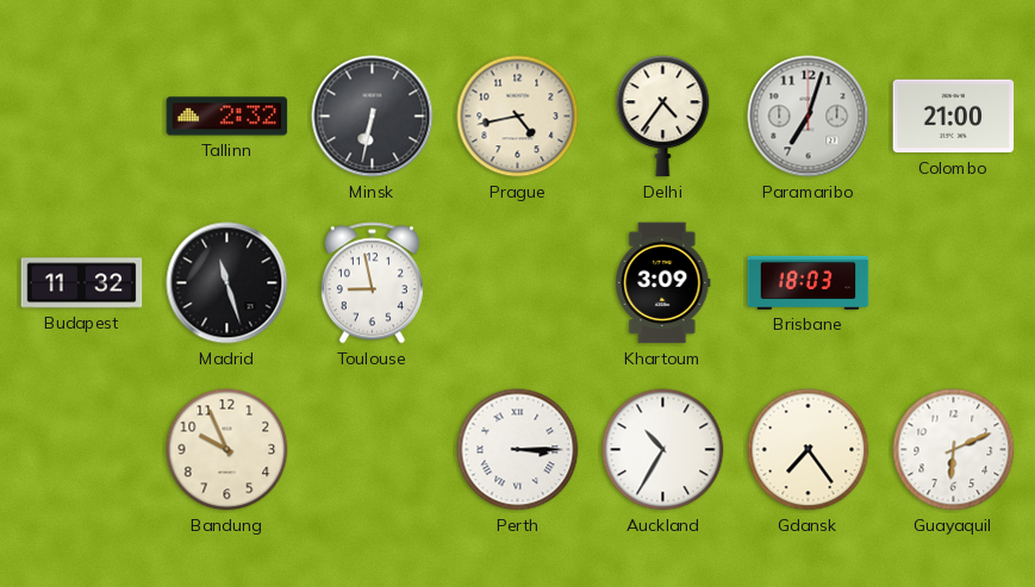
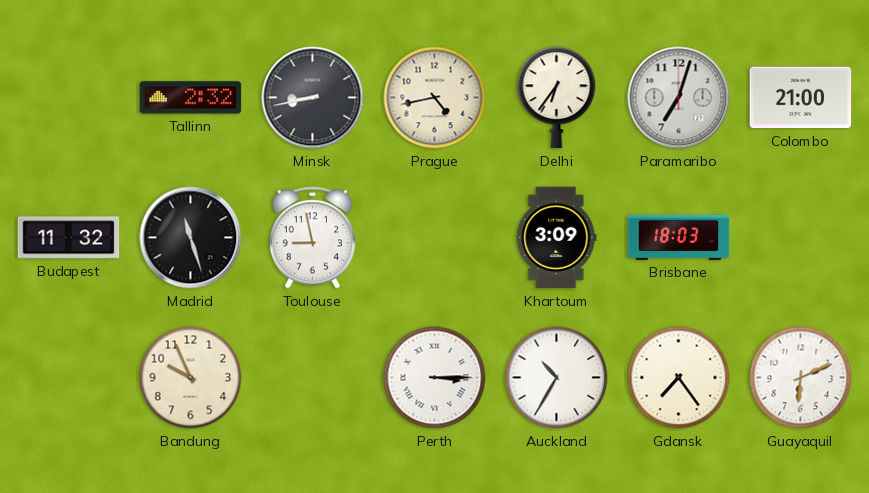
Minsk: 6:32 -> 8:43
Delhi: 4:36 -> 6:36
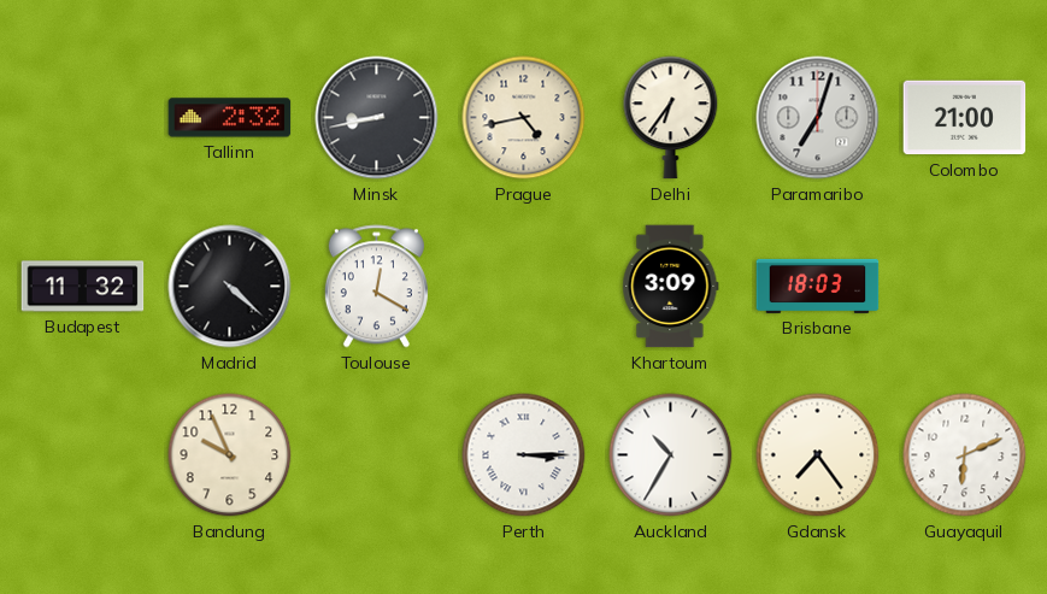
Madrid: 11:27 -> 4:22
Toulouse: 8:58 -> 12:20
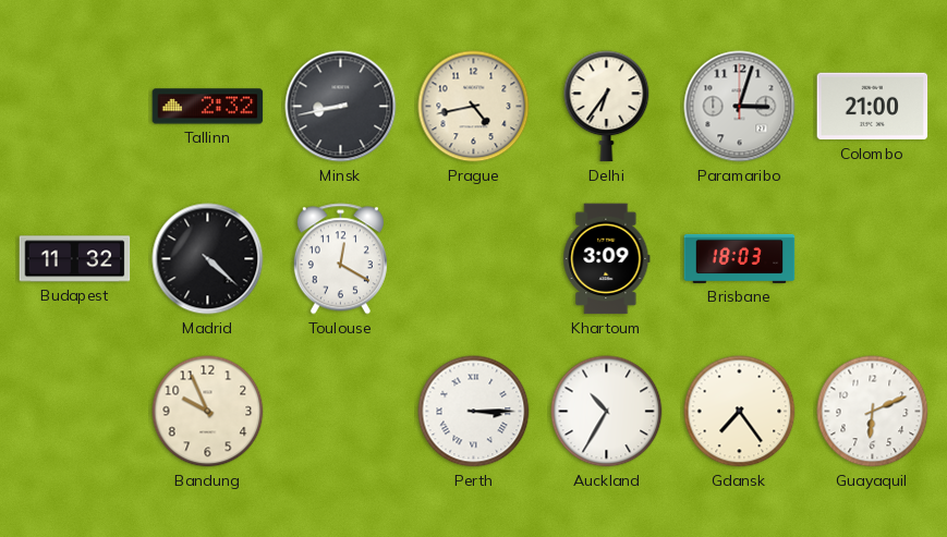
Paramaribo: 7:03 -> 3:03
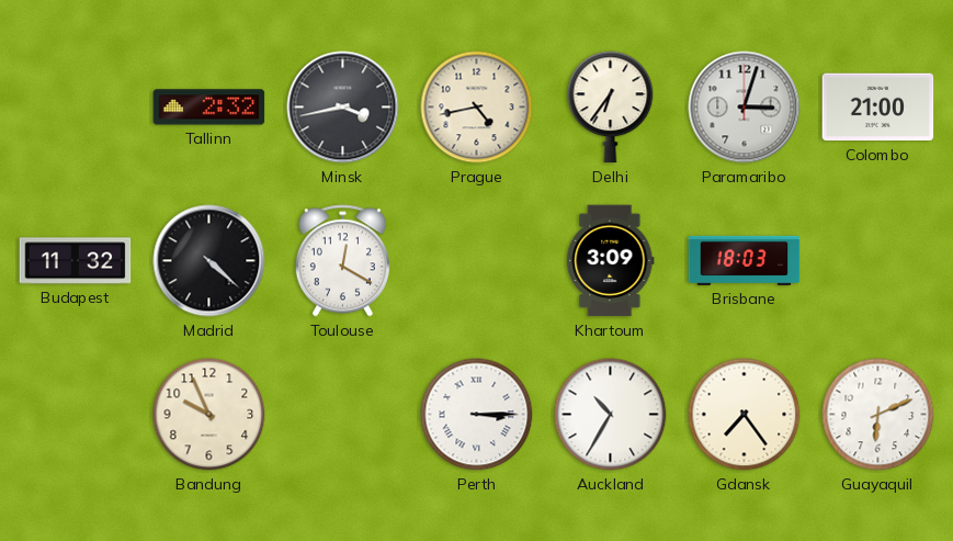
Minsk: 8:43 -> 3:43
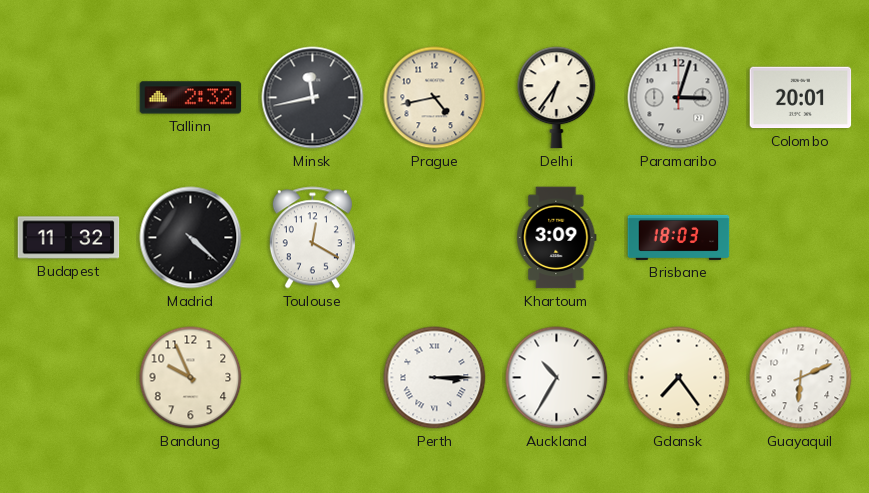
Minsk: 3:43 -> 11:43
Colombo: 21:00 -> 20:01
